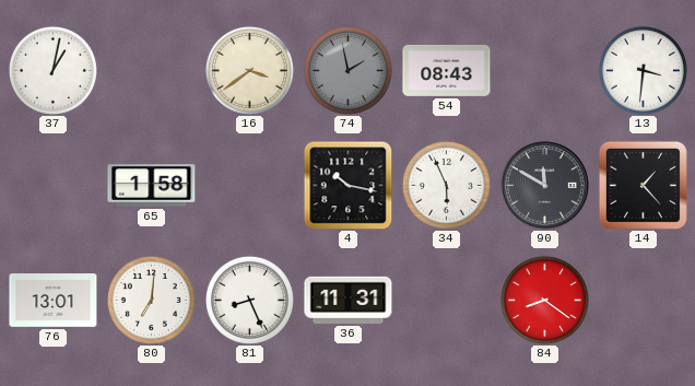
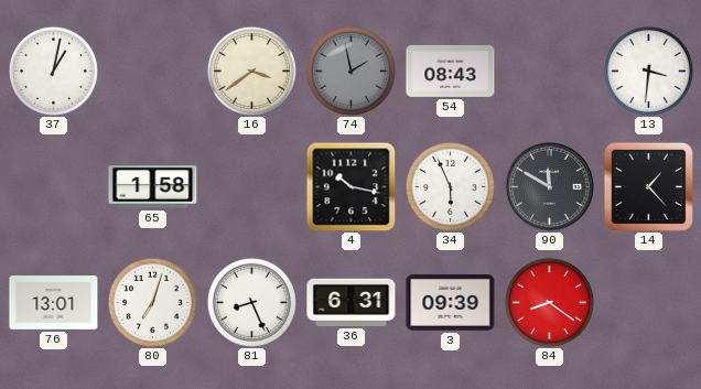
80: 7:01 -> 7:03
36: 11:31 -> 6:31
3: none -> 09:39
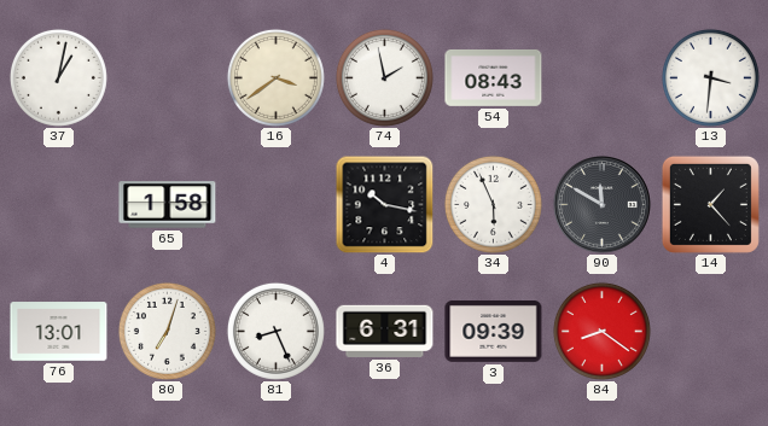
74 dial: grey -> white
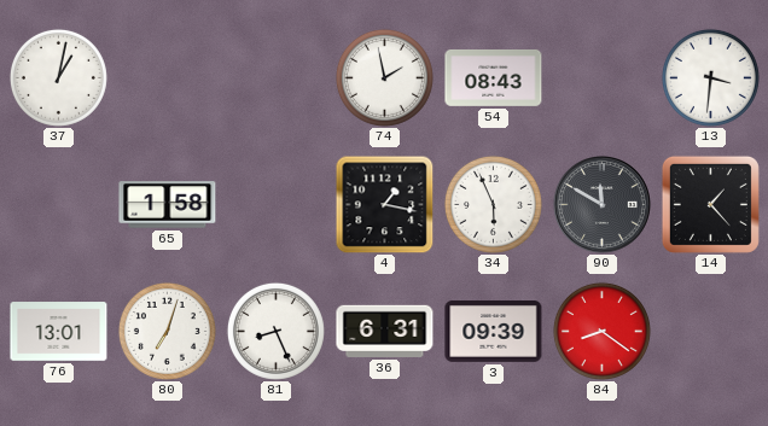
16: 3:39 -> none
4: 10:17 -> 1:17
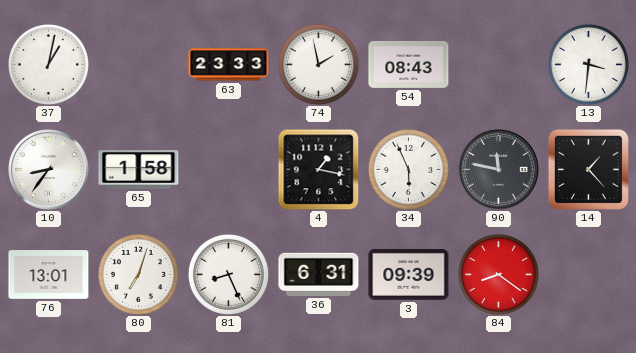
63: none -> 23:33
10: none -> 8:36
90: 11:50 -> 11:47
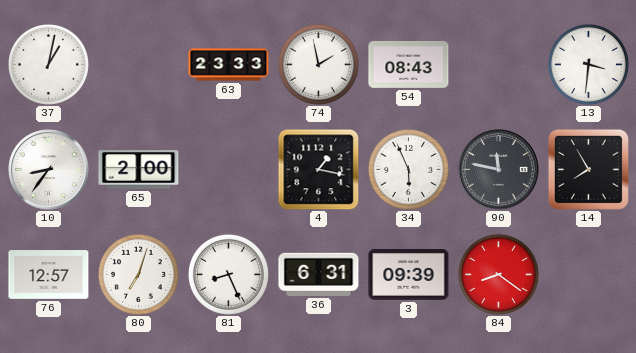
65: 1:58 -> 2:00
14: 1:23 -> 7:55
76: 13:01 -> 12:57
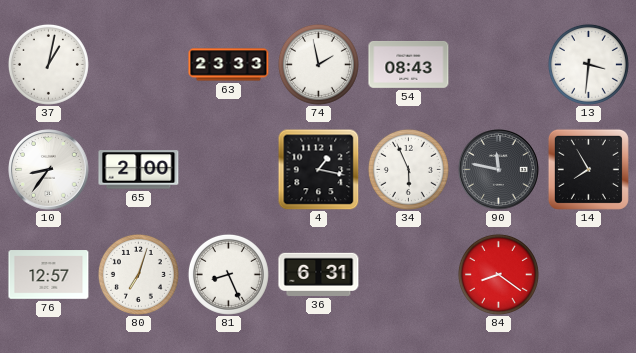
3: 09:39 -> none
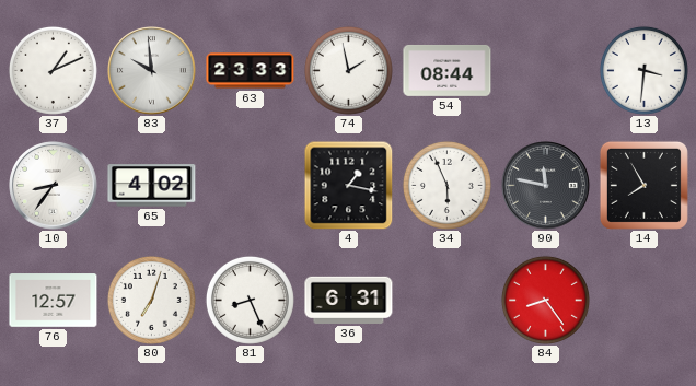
37: 1:02 -> 1:11
83: none -> 9:59
54: 08:43 -> 08:44
65: 2:00 -> 4:02
84: 8:21 -> 8:24
